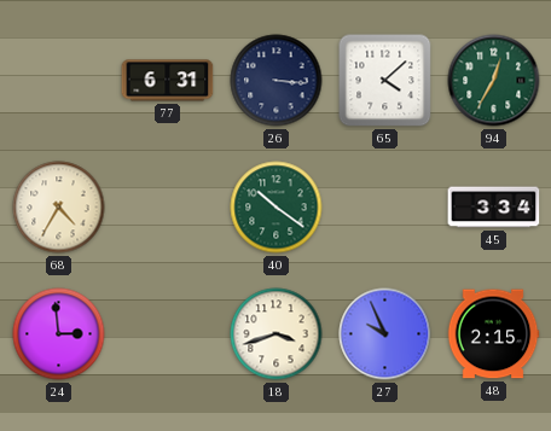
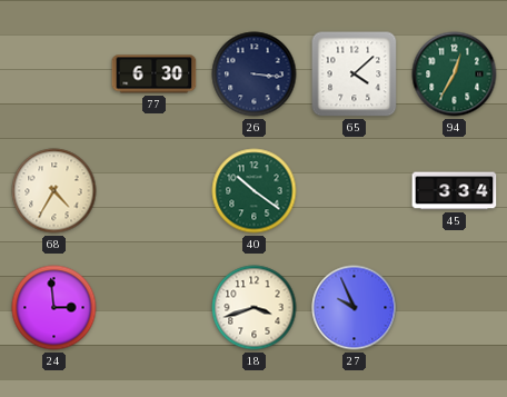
77: 6:31 -> 6:30
48: 2:15 -> none
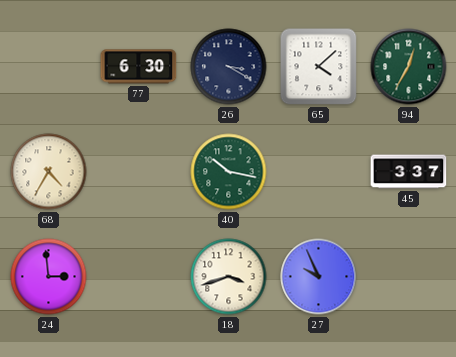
26: 3:16 -> 3:20
40: 10:21 -> 10:17
45: 3:34 -> 3:37
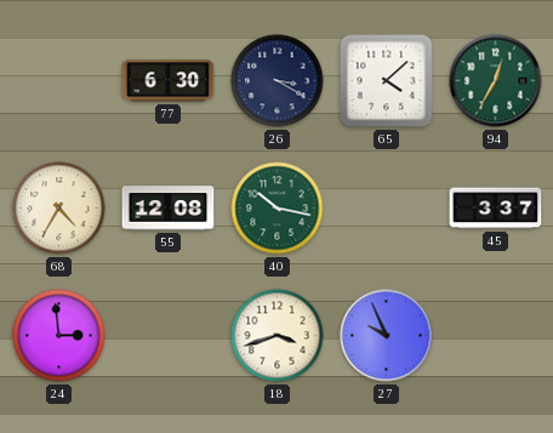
55: none -> 12:08
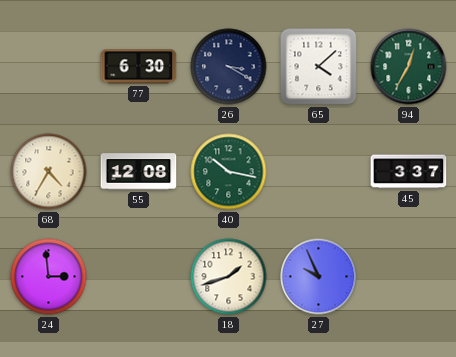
18: 3:42 -> 1:42
